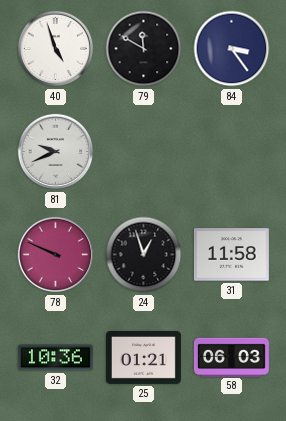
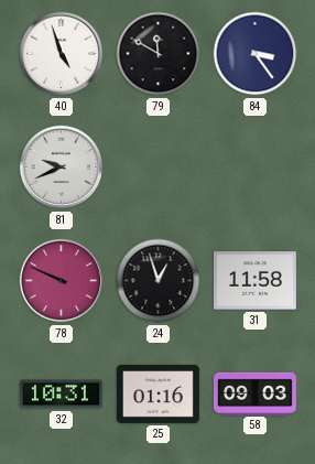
32: 10:36 -> 10:31
25: 01:21 -> 01:16
58: 06:03 -> 09:03
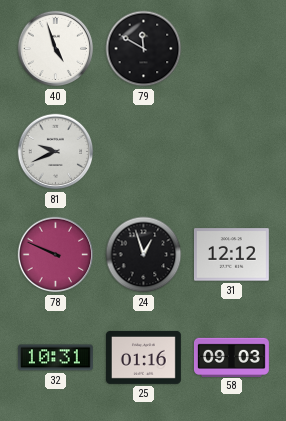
84: 3:24 -> none
31: 11:58 -> 12:12
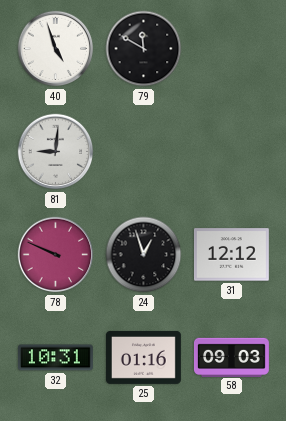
81: 9:41 -> 9:01
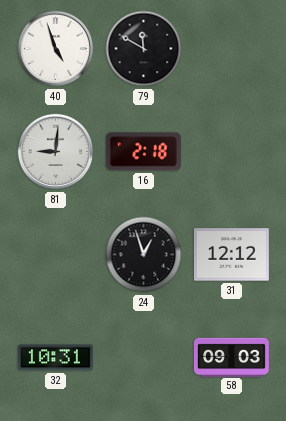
16: none -> 2:18
78: 9:49 -> none
25: 01:16 -> none
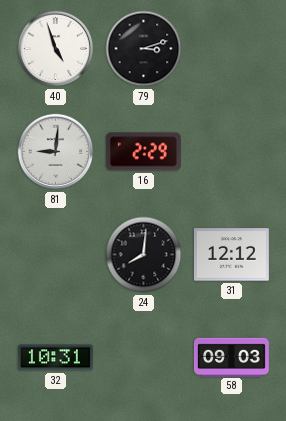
79: 11:50 -> 3:12
16: 2:18 -> 2:29
24: 12:57 -> 8:01
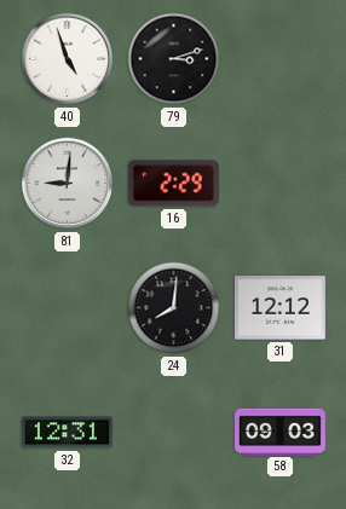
32: 10:31 -> 12:31
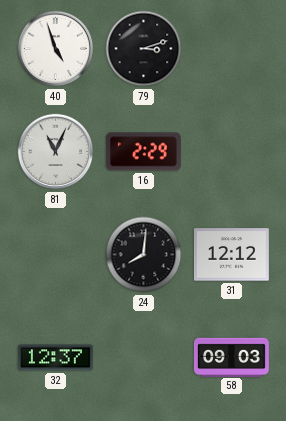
81: 9:01 -> 11:04
32: 12:31 -> 12:37
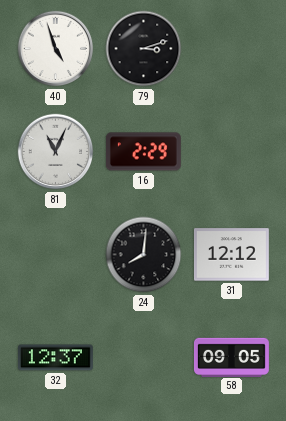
58: 09:03 -> 09:05
